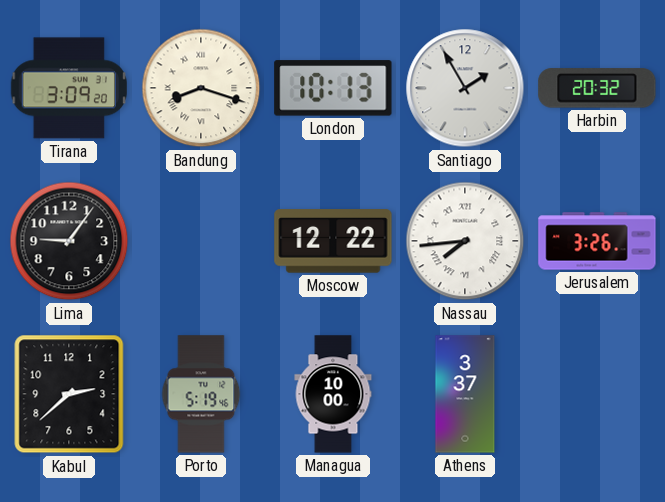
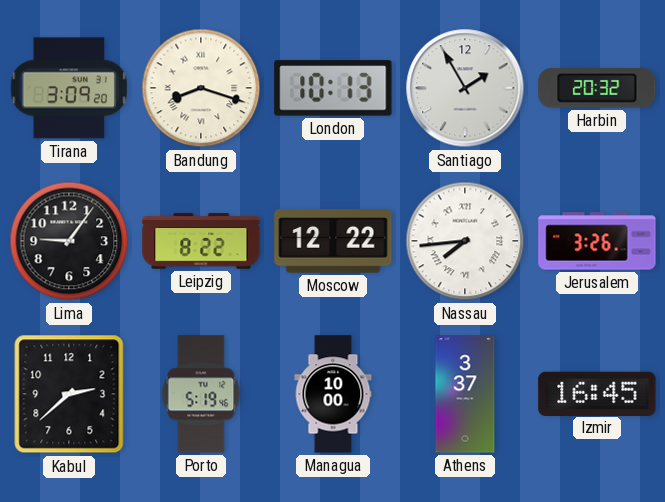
Leipzig: none -> 8:22
Izmir: none -> 16:45
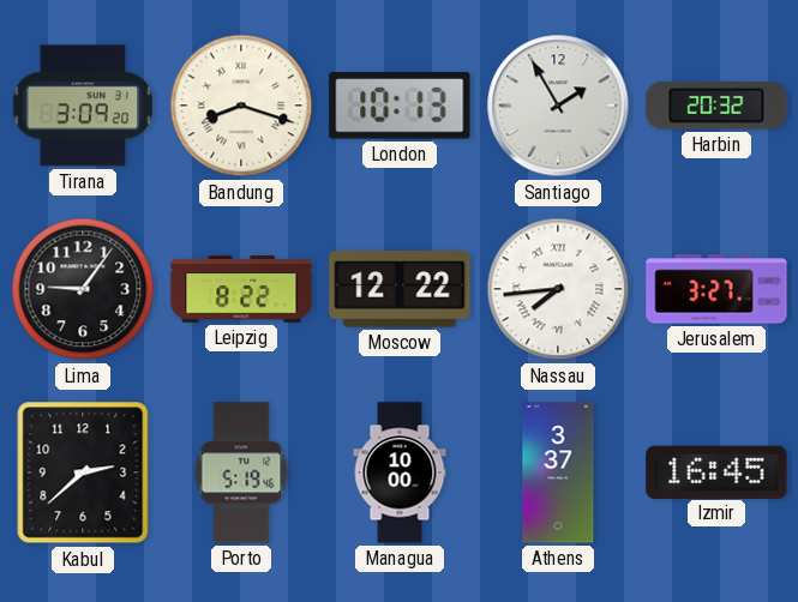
Jerusalem: 3:26 -> 3:27
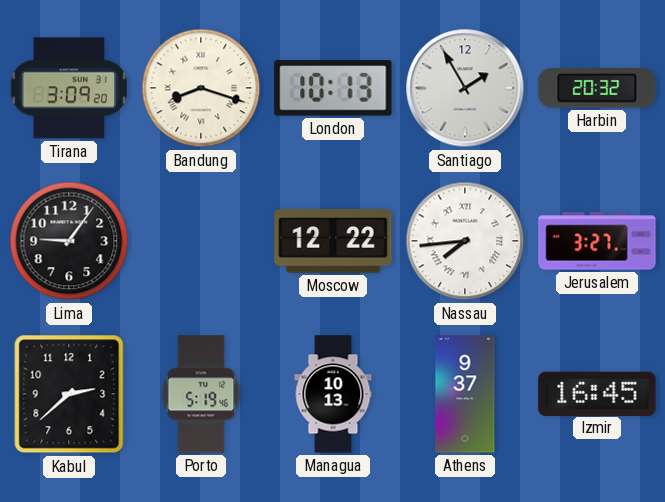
Leipzig: 8:22 -> none
Managua: 10:00 -> 10:13
Athens: 3:37 -> 9:37
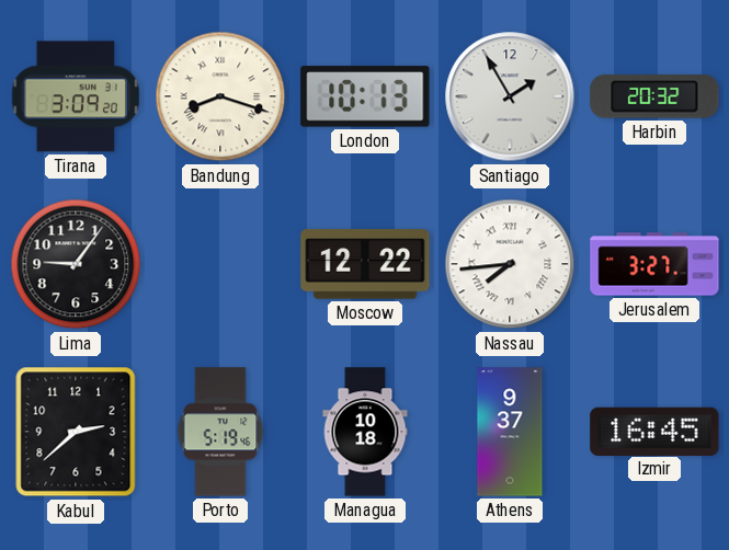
Managua: 10:13 -> 10:18
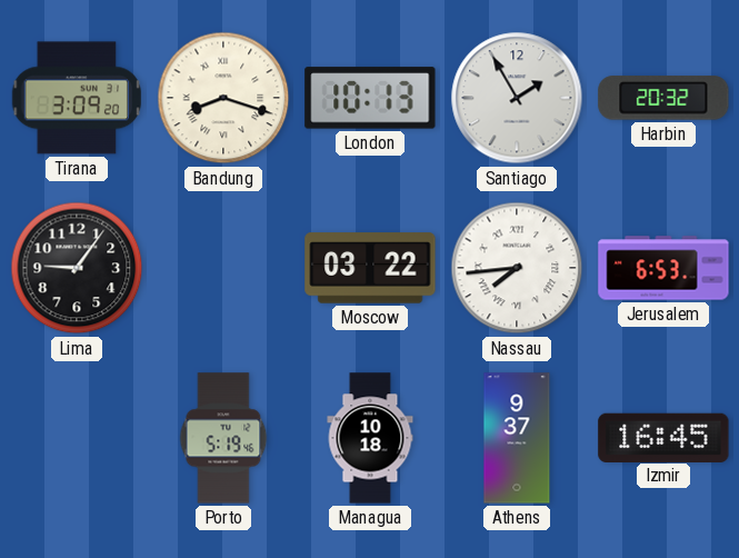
Moscow: 12:22 -> 03:22
Jerusalem: 3:27 -> 6:53
Kabul: 2:38 -> none
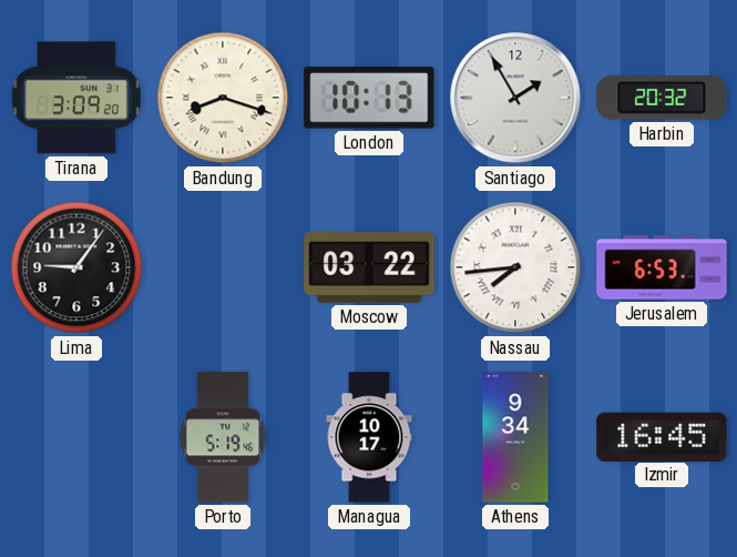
Managua: 10:18 -> 10:17
Athens: 9:37 -> 9:34
